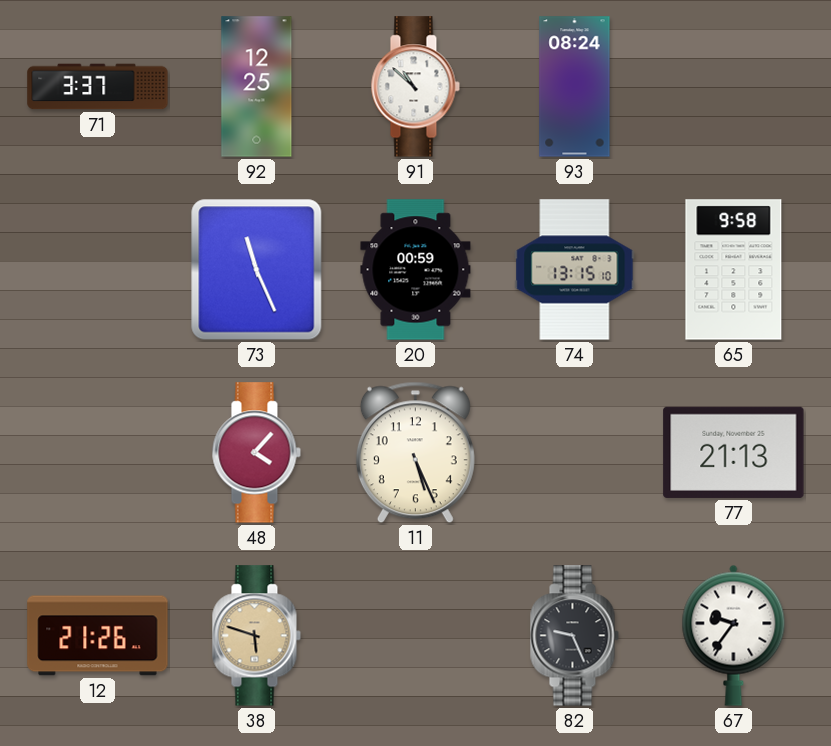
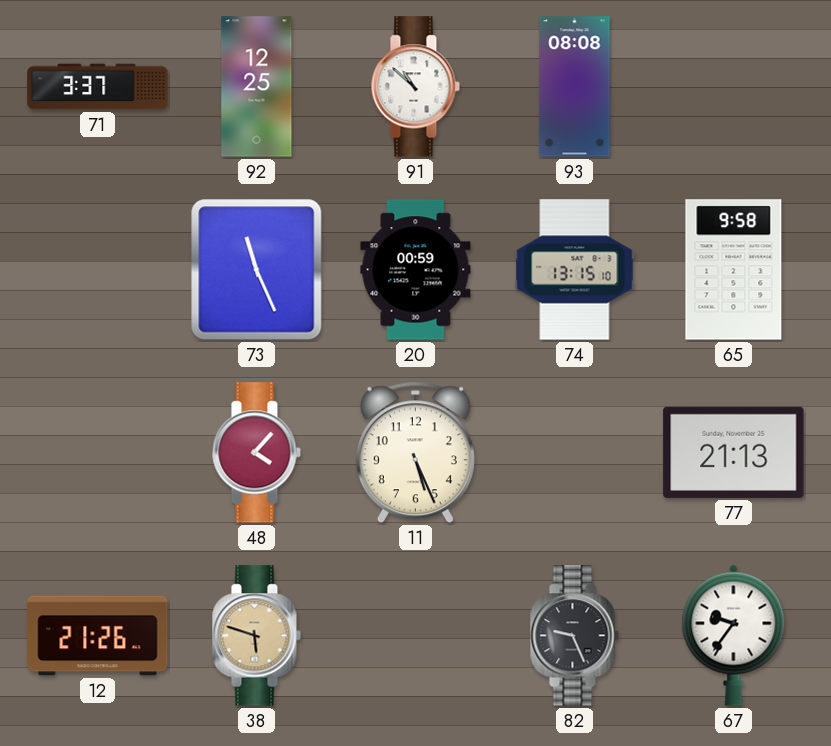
93: 08:24 -> 08:08
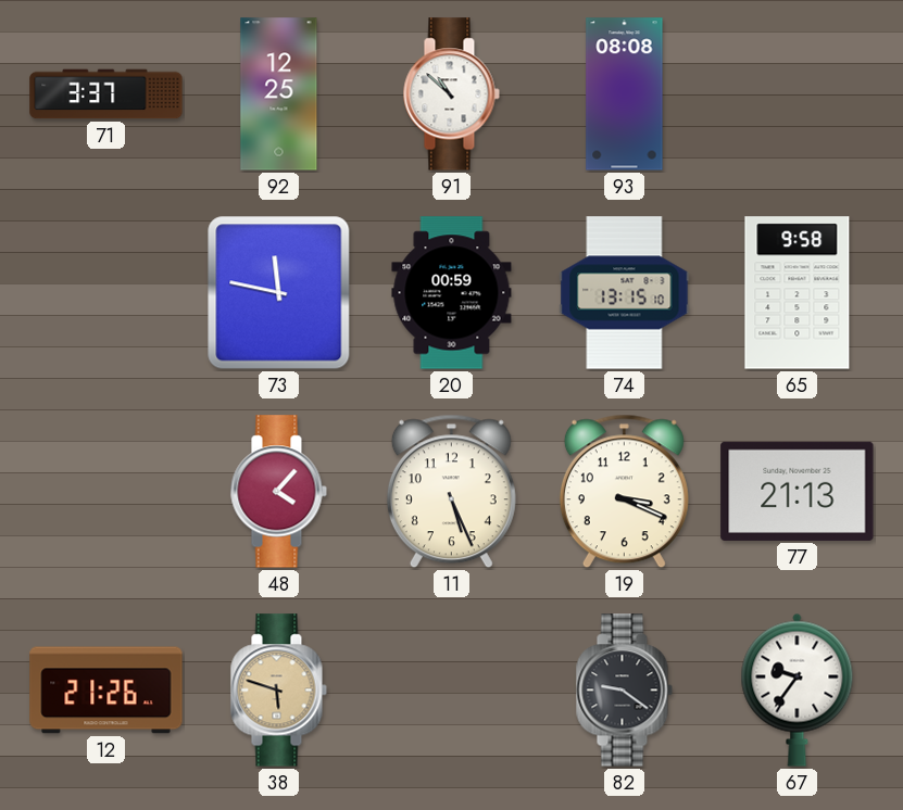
73: 11:26 -> 11:47
19: none -> 3:19
82: 9:26 -> 9:21
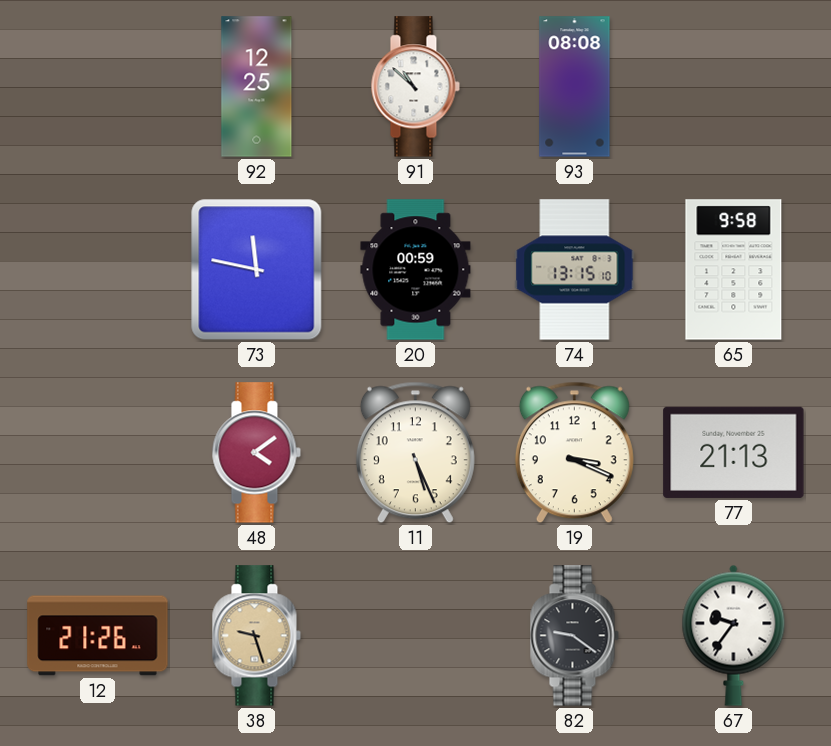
71: 3:37 -> none
48: 4:07 -> 4:09
38: 5:48 -> 9:27
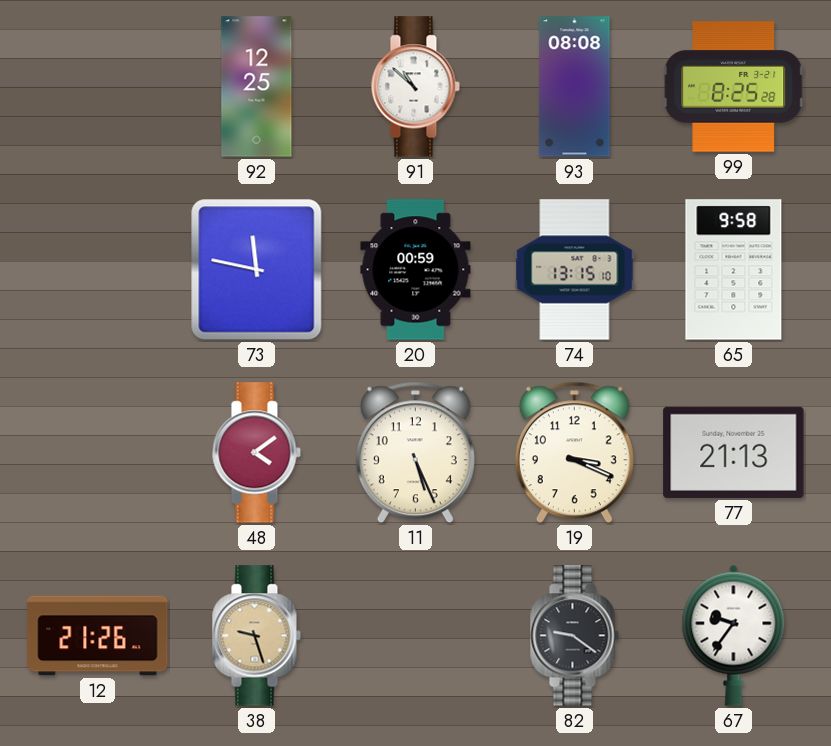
99: none -> 8:25
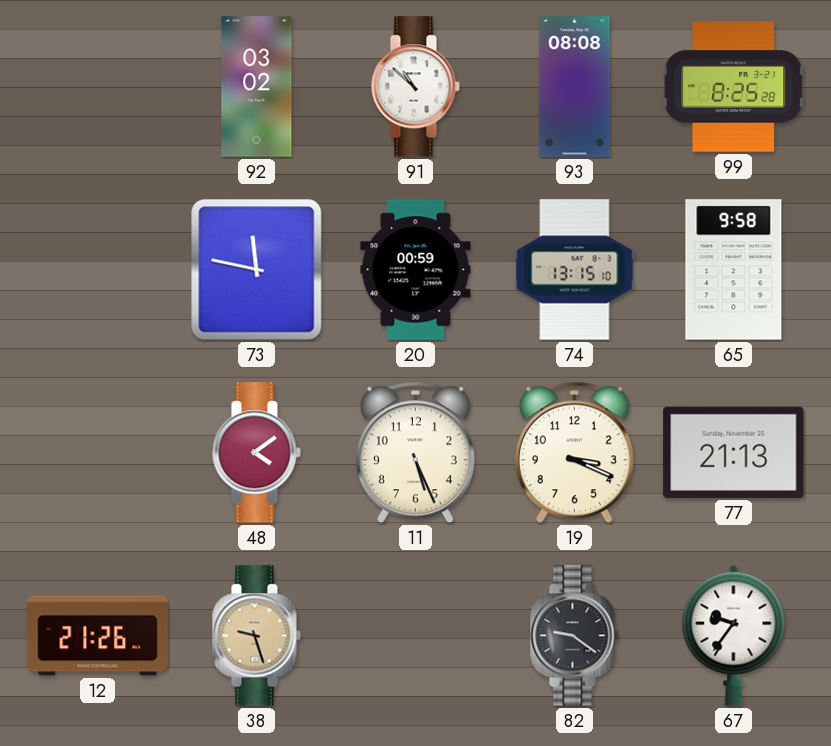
92: 12:25 -> 03:02
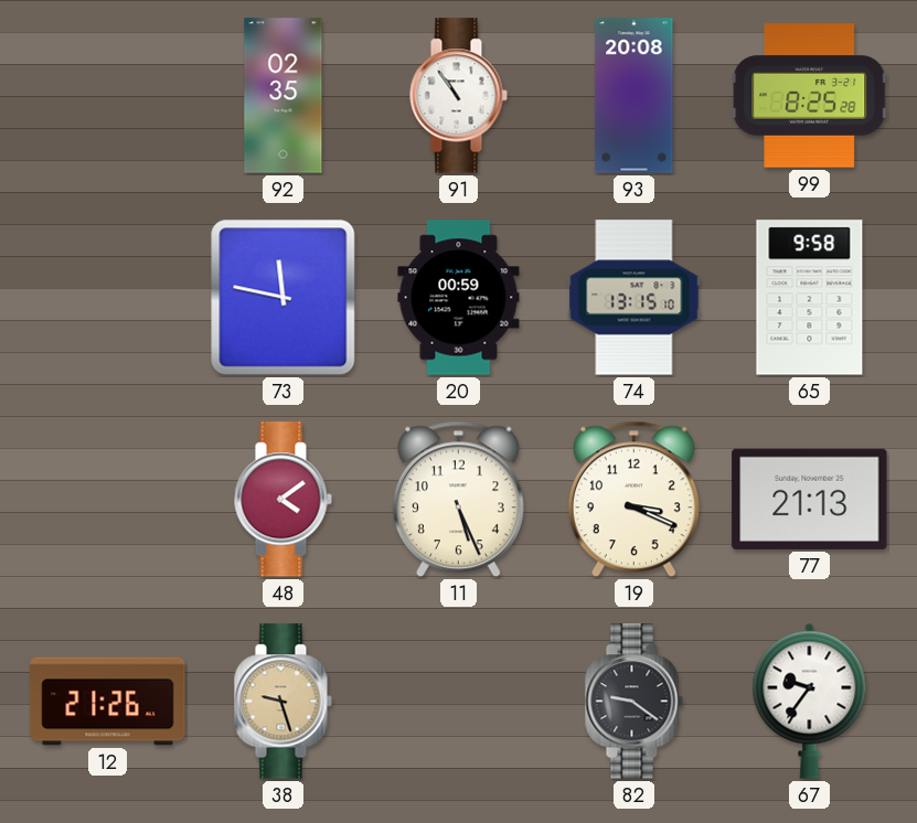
92: 03:02 -> 02:35
91: 10:52 -> 10:54
93: 08:08 -> 20:08
